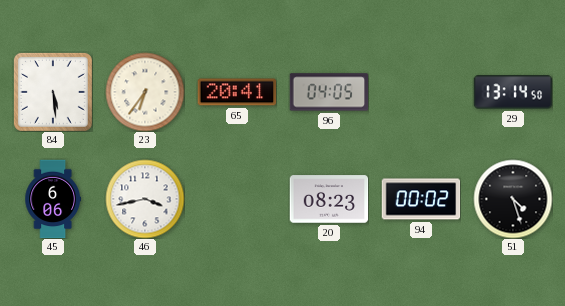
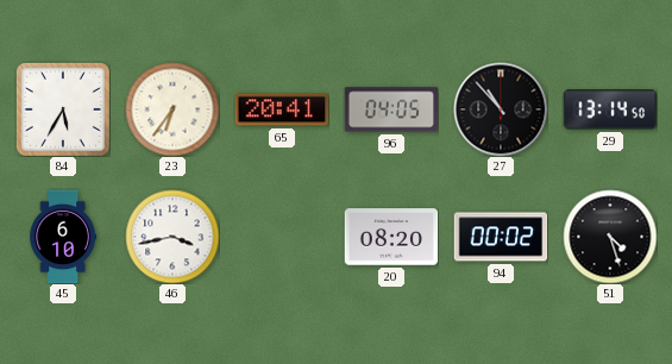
84: 5:29 -> 5:35
27: none -> 10:53
45: 6:06 -> 6:10
20: 08:23 -> 08:20
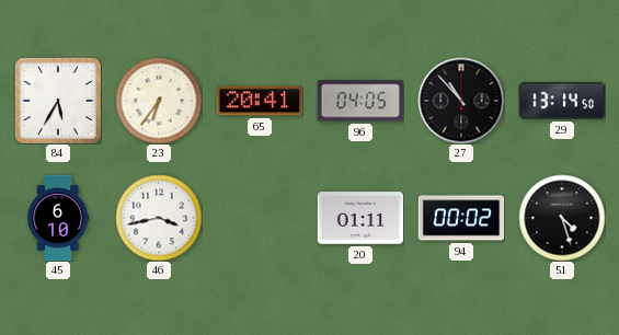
20: 08:20 -> 01:11
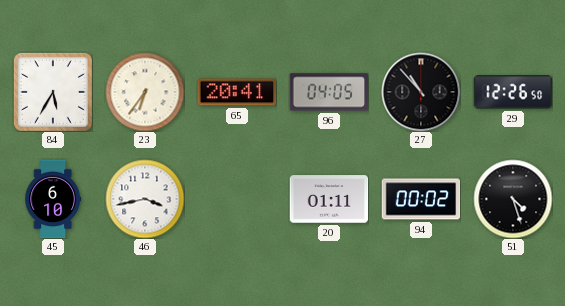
29: 13:14 -> 12:26
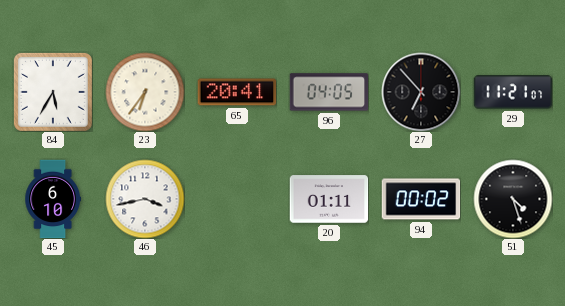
27: 10:53 -> 6:53
29: 12:26 -> 11:21
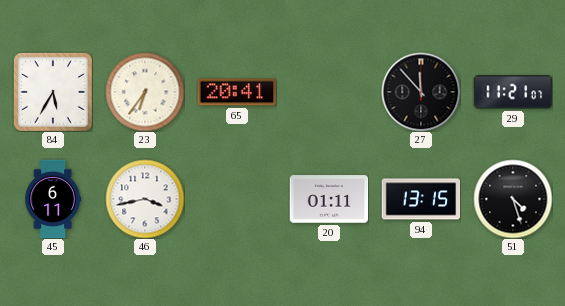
96: 04:05 -> none
27: 6:53 -> 11:53
45: 6:10 -> 6:11
94: 00:02 -> 13:15
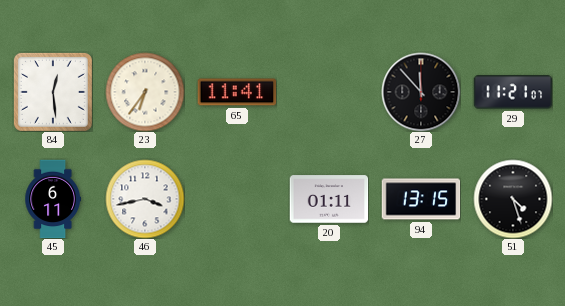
84: 5:35 -> 12:29
65: 20:41 -> 11:41
